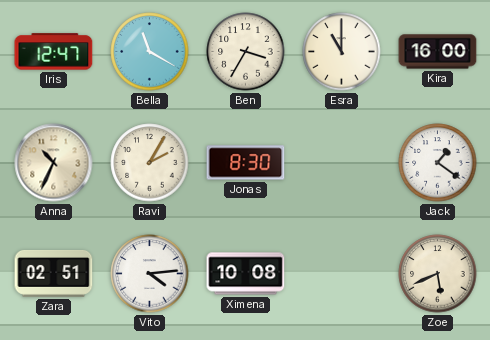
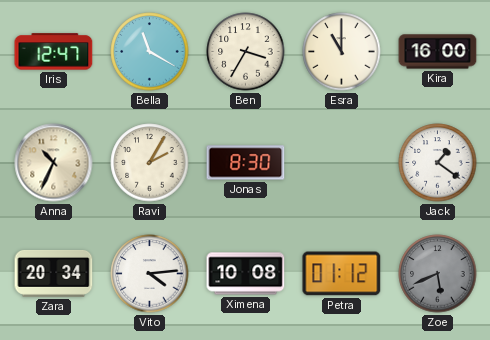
Zara: 02:51 -> 20:34
Petra: none -> 01:12
Zoe dial: cream -> grey
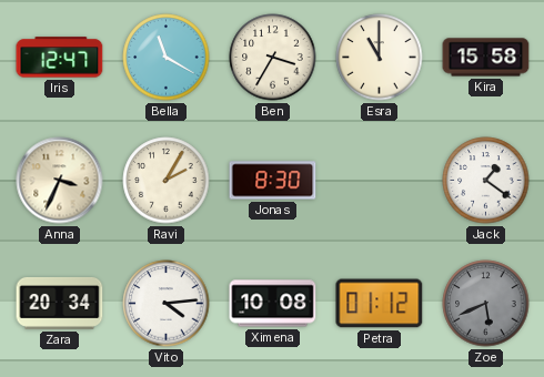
Kira: 16:00 -> 15:58
Anna: 10:34 -> 3:34
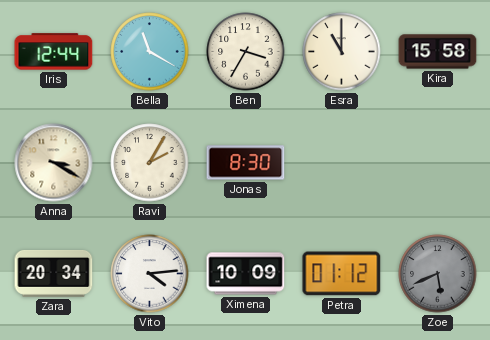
Iris: 12:47 -> 12:44
Anna: 3:34 -> 3:20
Jack: 1:21 -> none
Ximena: 10:08 -> 10:09
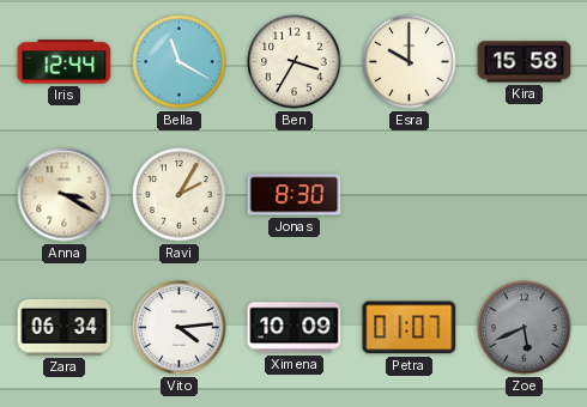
Esra: 11:00 -> 10:00
Zara: 20:34 -> 06:34
Petra: 01:12 -> 01:07
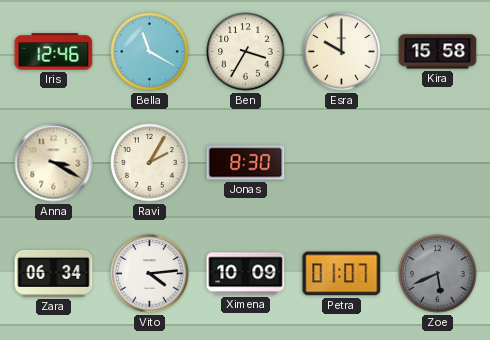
Iris: 12:44 -> 12:46
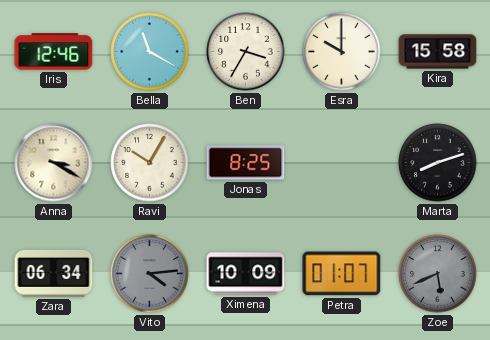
Ravi: 2:05 -> 10:05
Jonas: 8:30 -> 8:25
Marta: none -> 8:12
Vito dial: white -> grey
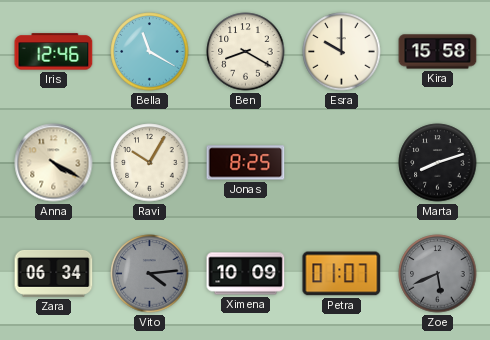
Ben: 3:35 -> 8:20
Anna: 3:20 -> 4:20
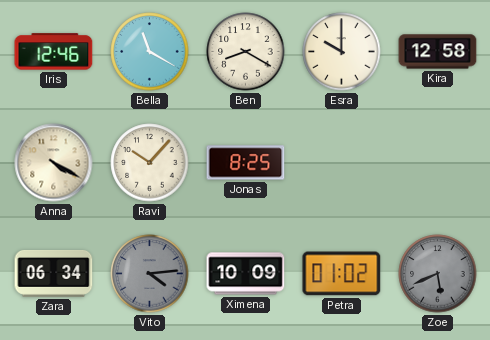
Kira: 15:58 -> 12:58
Ravi: 10:05 -> 10:07
Marta: 8:12 -> none
Petra: 01:07 -> 01:02
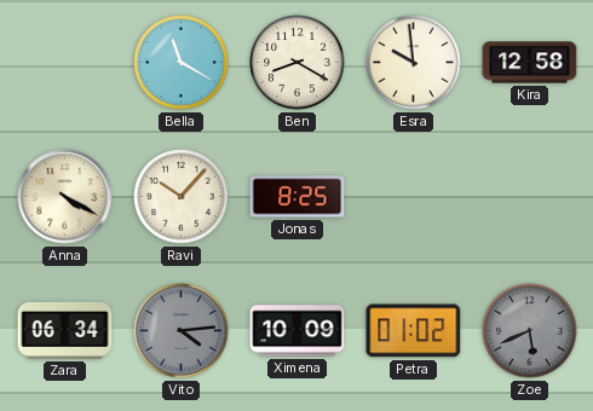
Iris: 12:46 -> none
Esra: 10:00 -> 9:59
